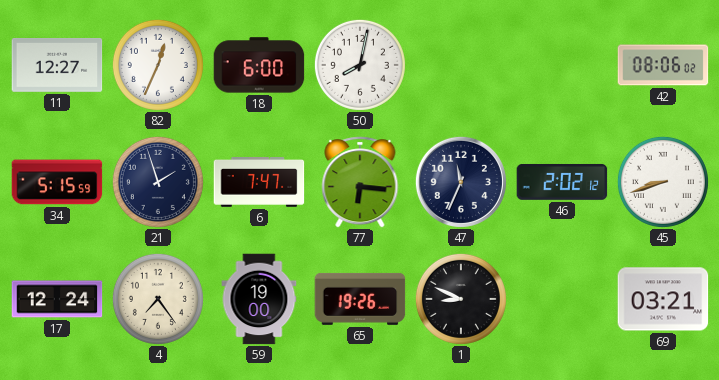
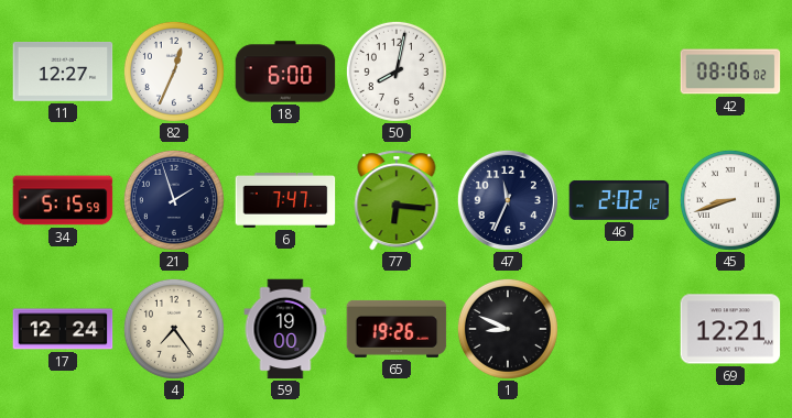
69: 03:21 -> 12:21
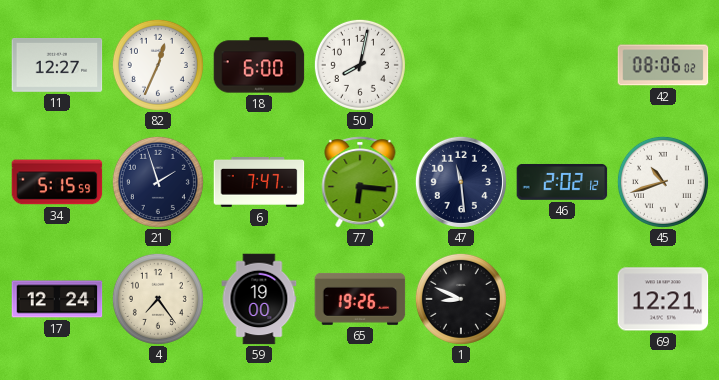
47: 11:34 -> 11:29
45: 8:42 -> 10:42
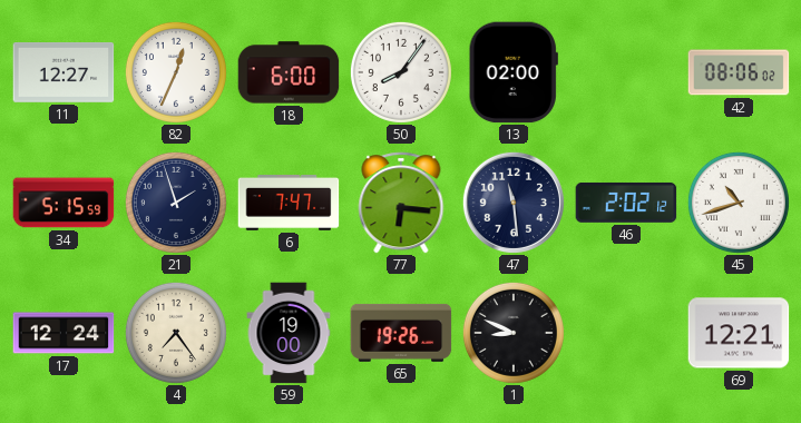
50: 8:02 -> 8:06
13: none -> 02:00
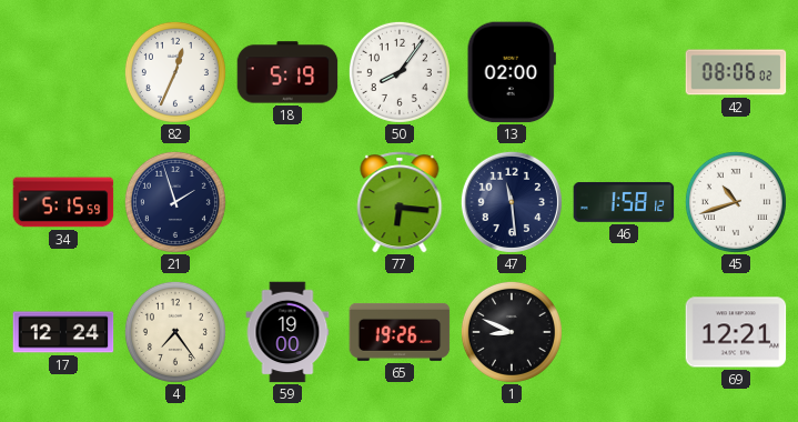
11: 12:27 -> none
18: 6:00 -> 5:19
6: 7:47 -> none
46: 2:02 -> 1:58
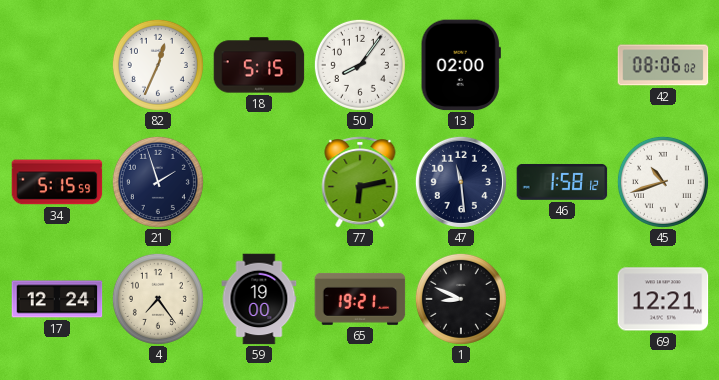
18: 5:19 -> 5:15
77: 6:16 -> 6:13
65: 19:26 -> 19:21
